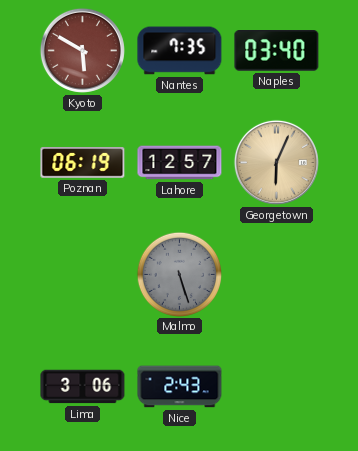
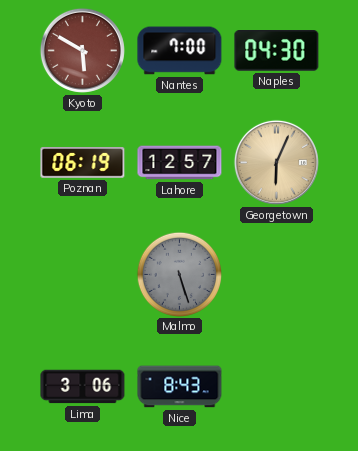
Nantes: 7:35 -> 7:00
Naples: 03:40 -> 04:30
Nice: 2:43 -> 8:43
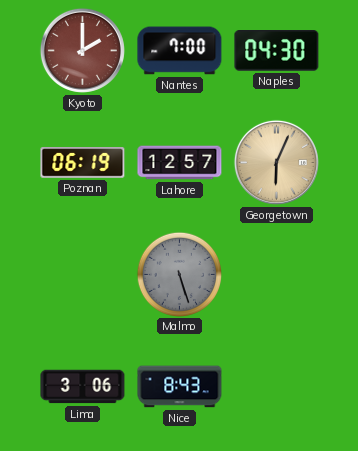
Kyoto: 5:50 -> 2:00
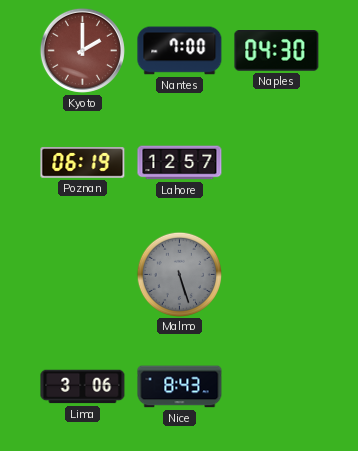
Georgetown: 6:04 -> none
